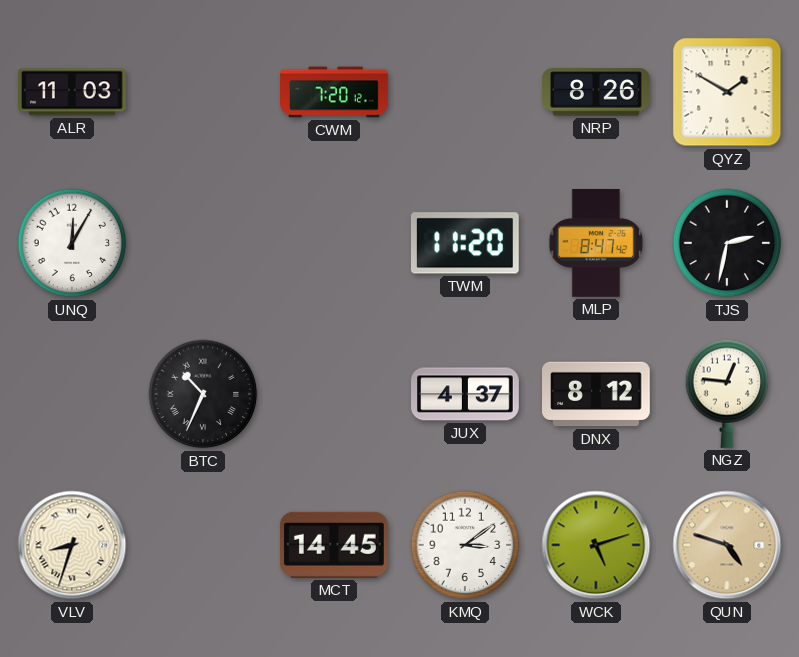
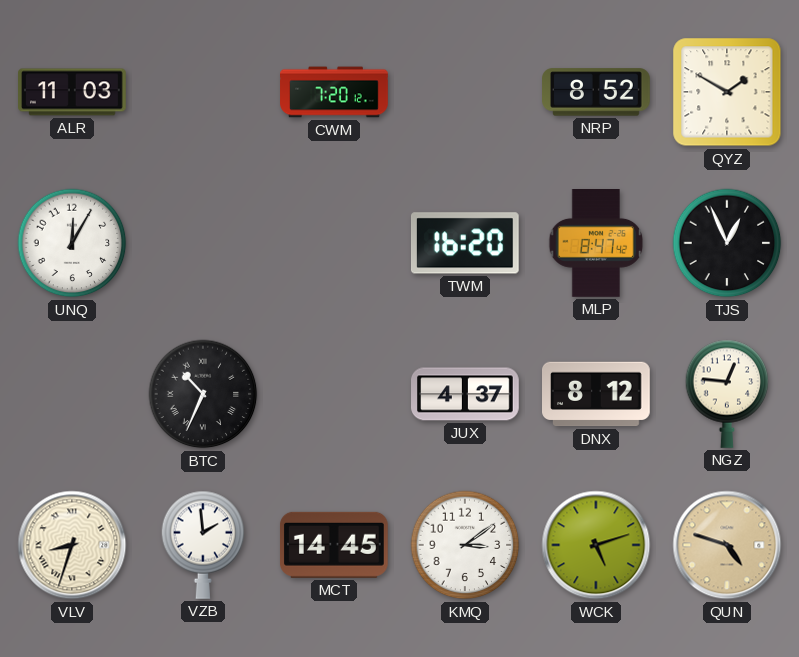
NRP: 8:26 -> 8:52
TWM: 11:20 -> 16:20
TJS: 2:32 -> 12:56
VZB: none -> 1:59
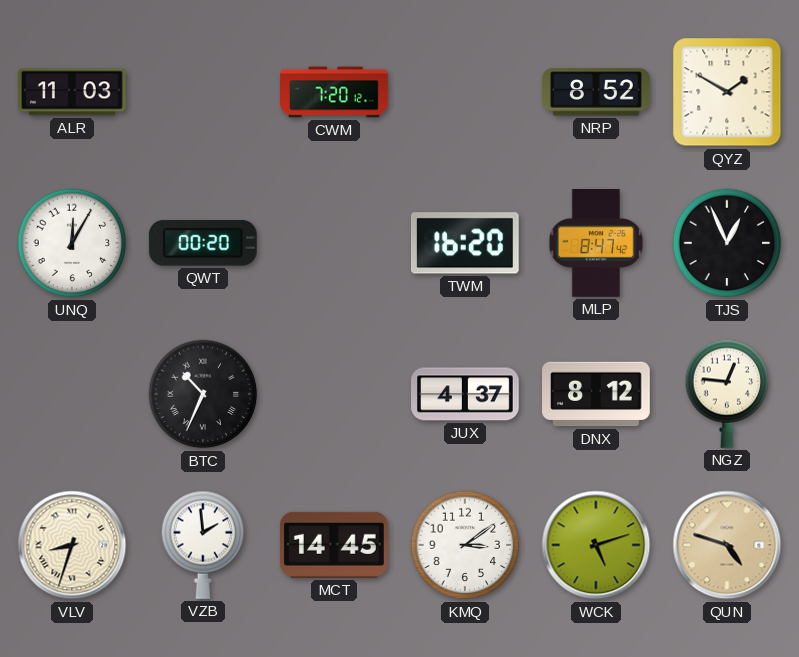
QWT: none -> 00:20
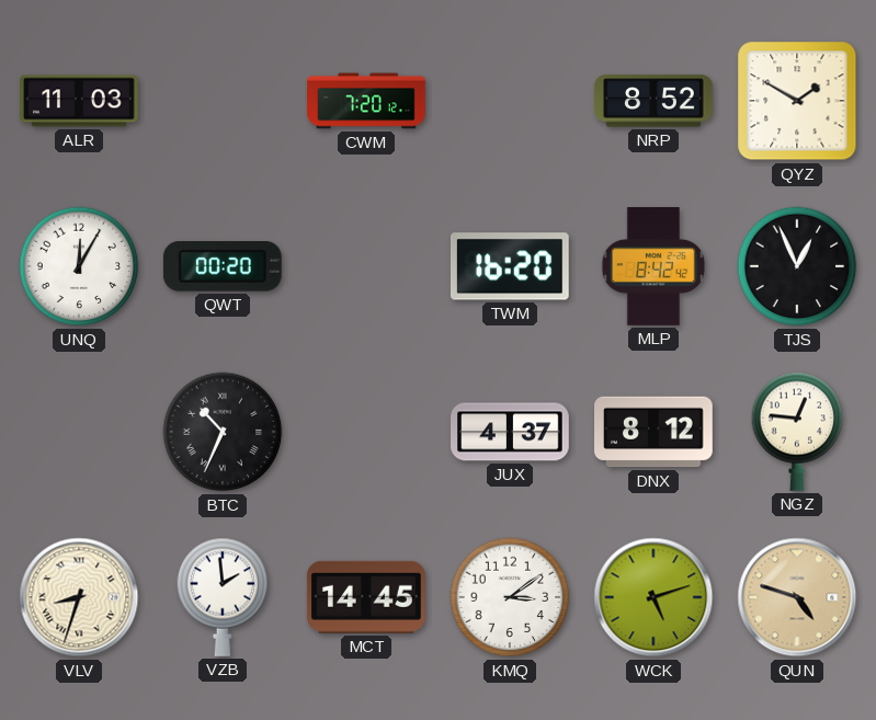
MLP: 8:47 -> 8:42
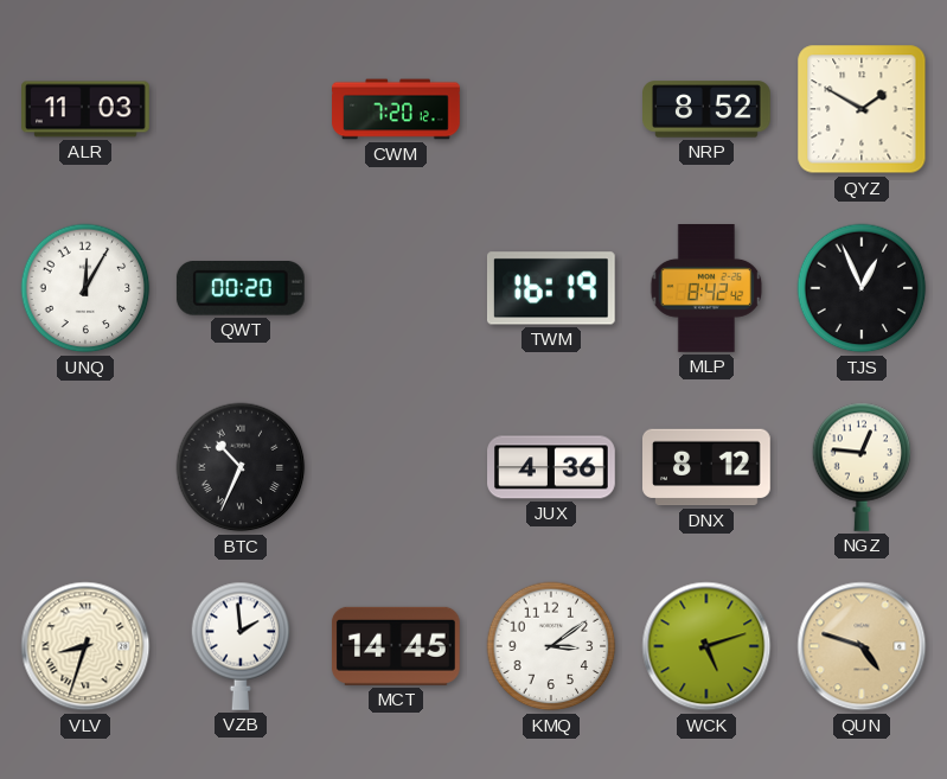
TWM: 16:20 -> 16:19
JUX: 4:37 -> 4:36
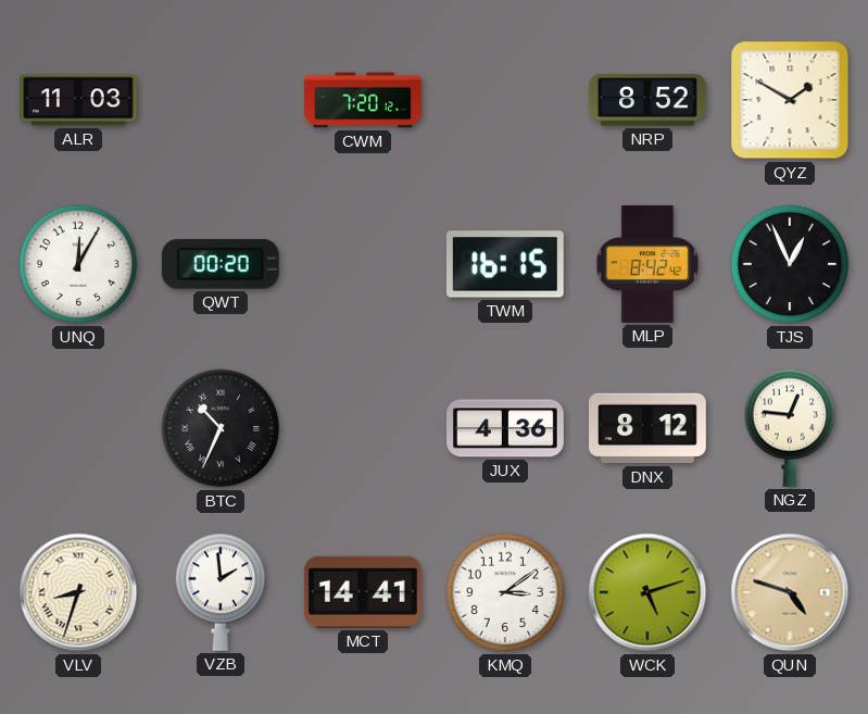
TWM: 16:19 -> 16:15
MCT: 14:45 -> 14:41
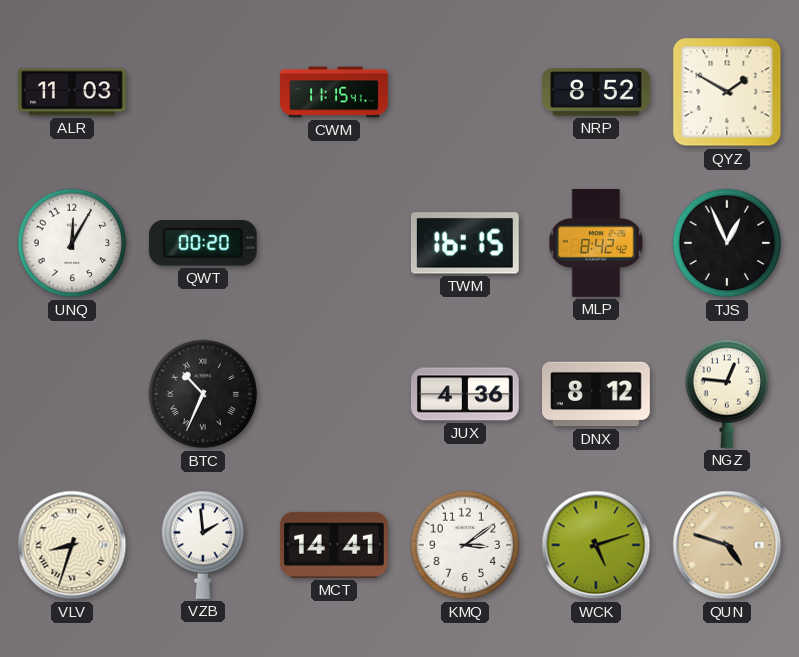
CWM: 7:20 -> 11:15
